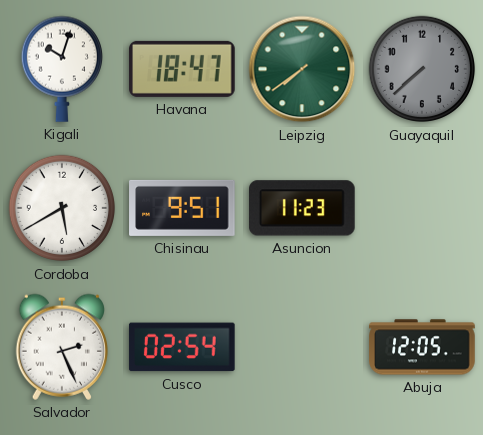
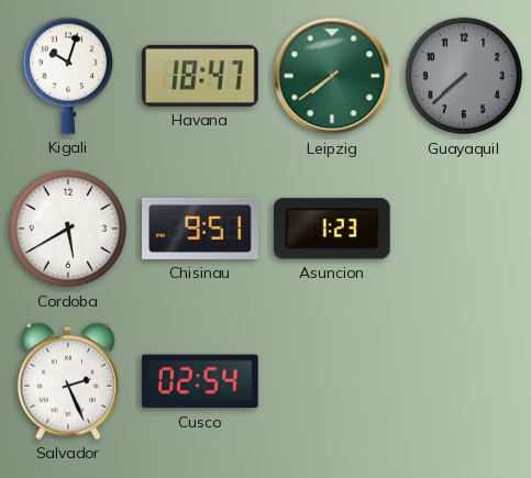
Asuncion: 11:23 -> 1:23
Abuja: 12:05 -> none
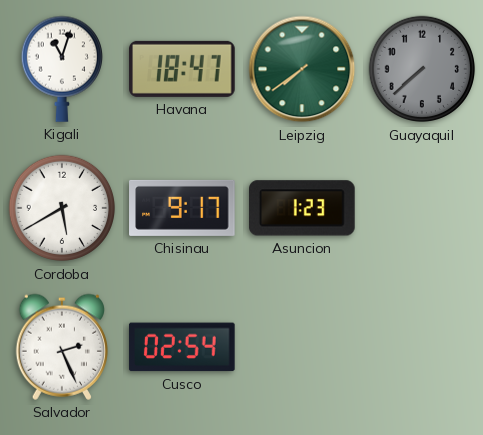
Kigali: 10:03 -> 11:03
Chisinau: 9:51 -> 9:17
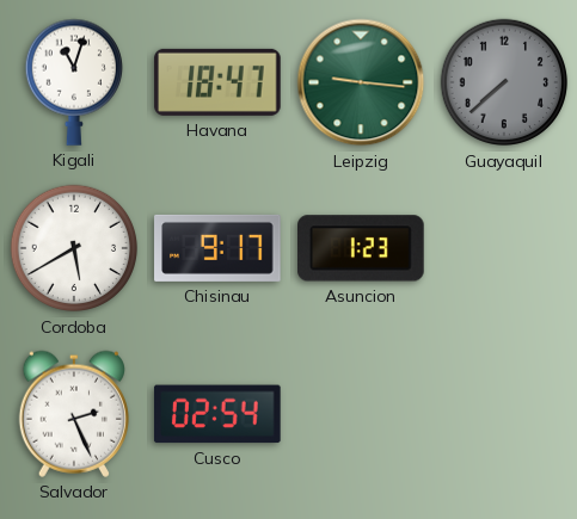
Leipzig: 7:39 -> 9:16
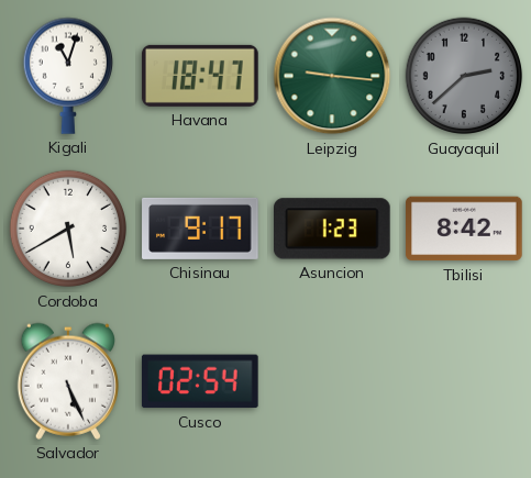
Guayaquil: 7:38 -> 2:38
Tbilisi: none -> 8:42
Salvador: 2:26 -> 5:26
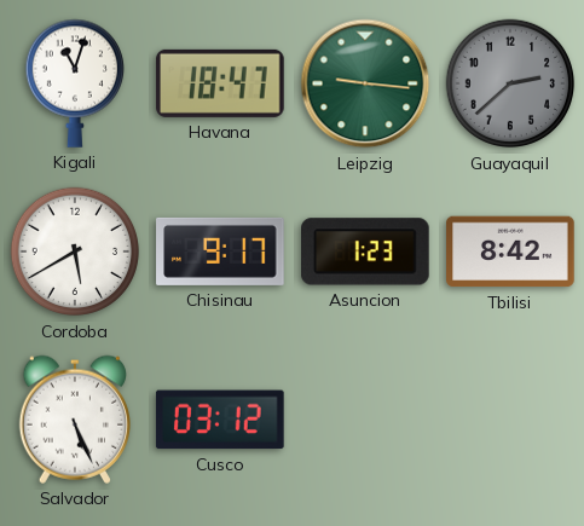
Cusco: 02:54 -> 03:12
